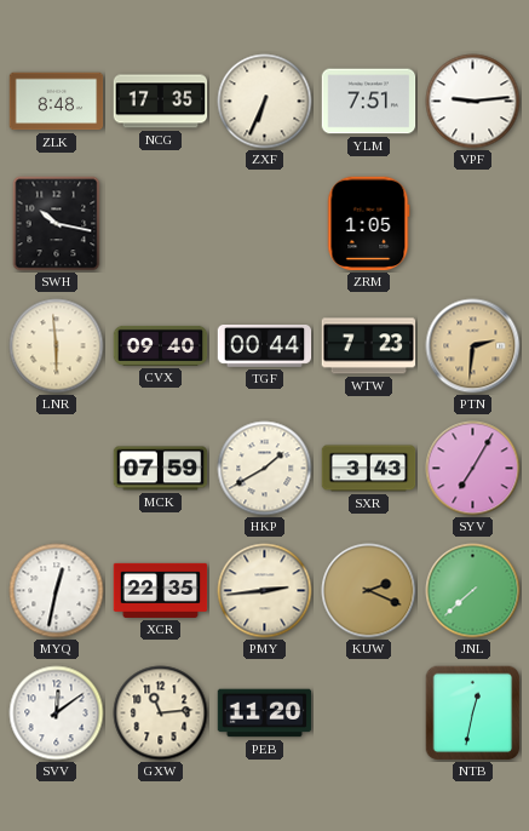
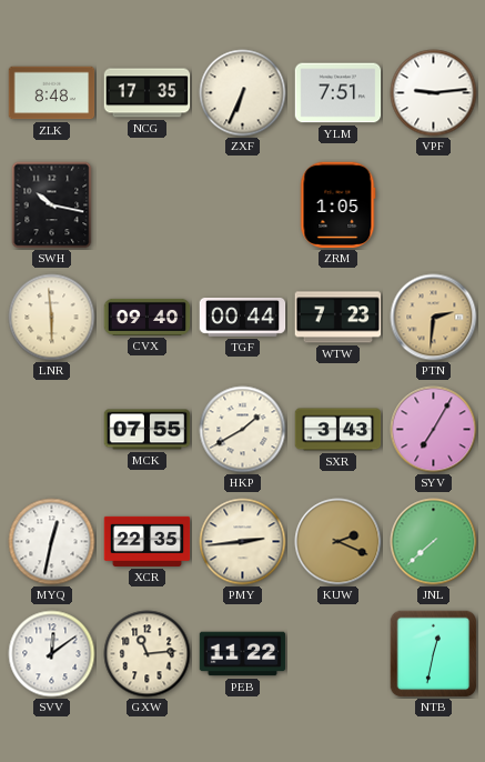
MCK: 07:59 -> 07:55
PEB: 11:20 -> 11:22
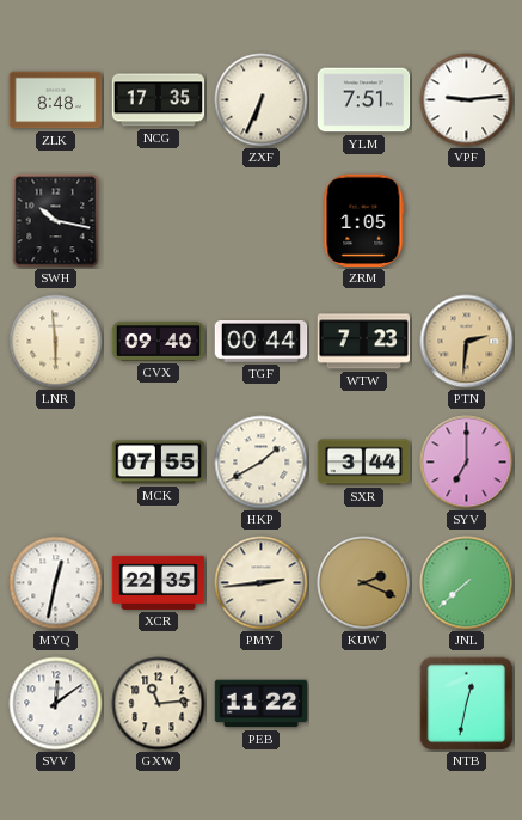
SXR: 3:43 -> 3:44
SYV: 7:05 -> 7:00
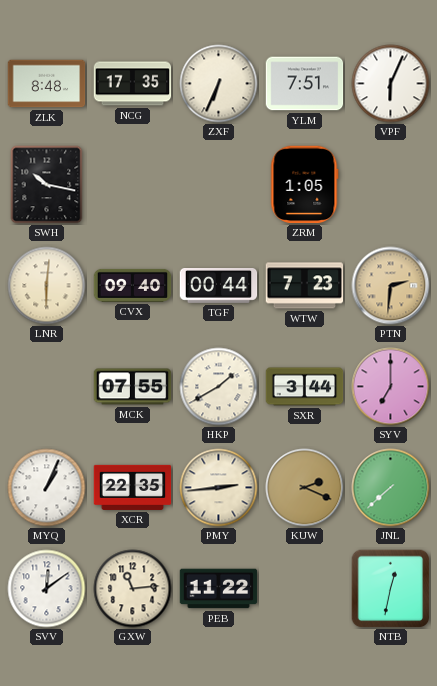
VPF: 9:14 -> 6:04
LNR: 5:59 -> 6:01
MYQ: 12:32 -> 1:04
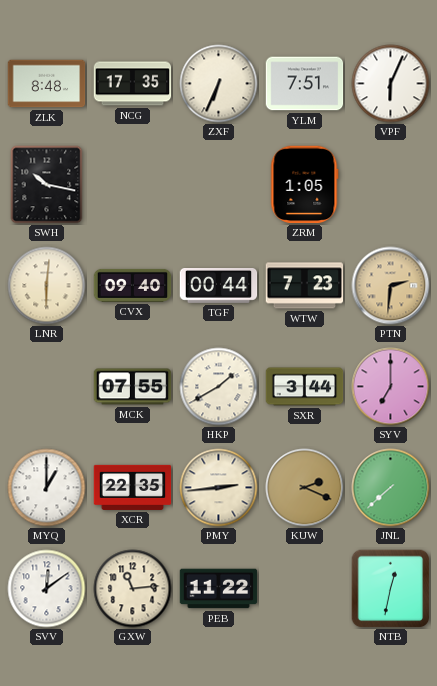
MYQ: 1:04 -> 1:00
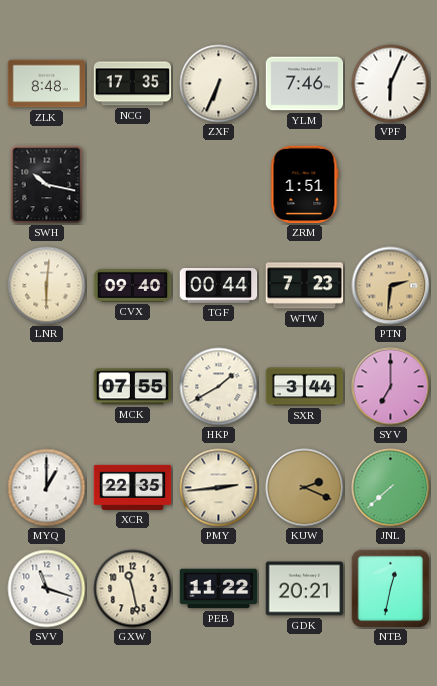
YLM: 7:51 -> 7:46
ZRM: 1:05 -> 1:51
SVV: 12:09 -> 11:18
GXW: 11:14 -> 11:28
GDK: none -> 20:21
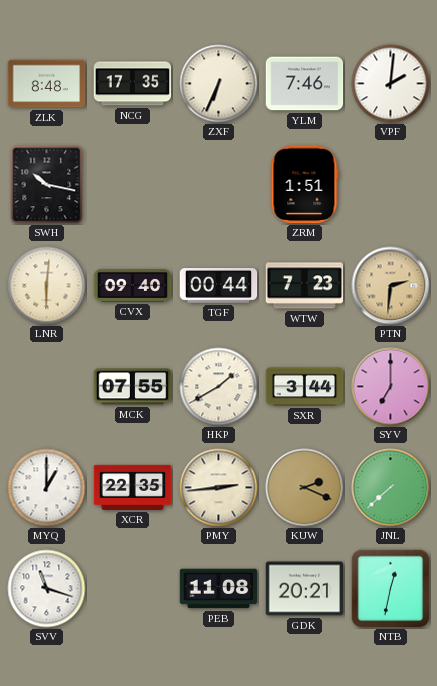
VPF: 6:04 -> 2:01
GXW: 11:28 -> none
PEB: 11:22 -> 11:08
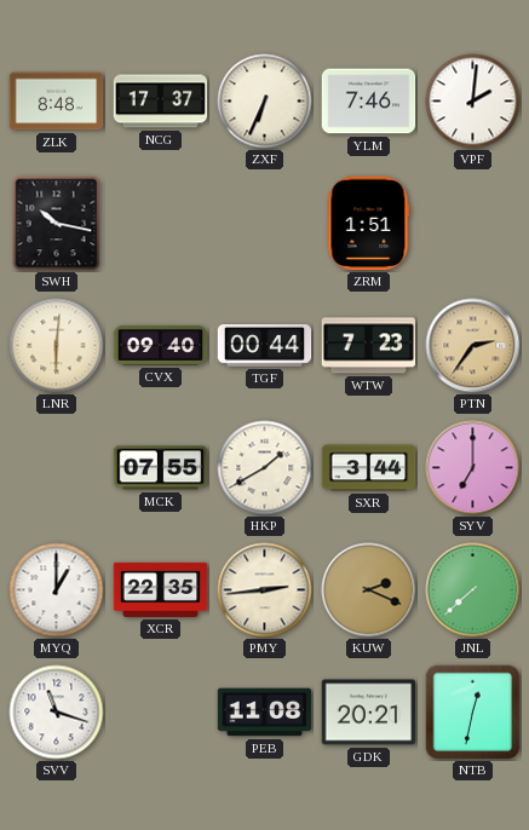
NCG: 17:35 -> 17:37
PTN: 2:31 -> 2:36
